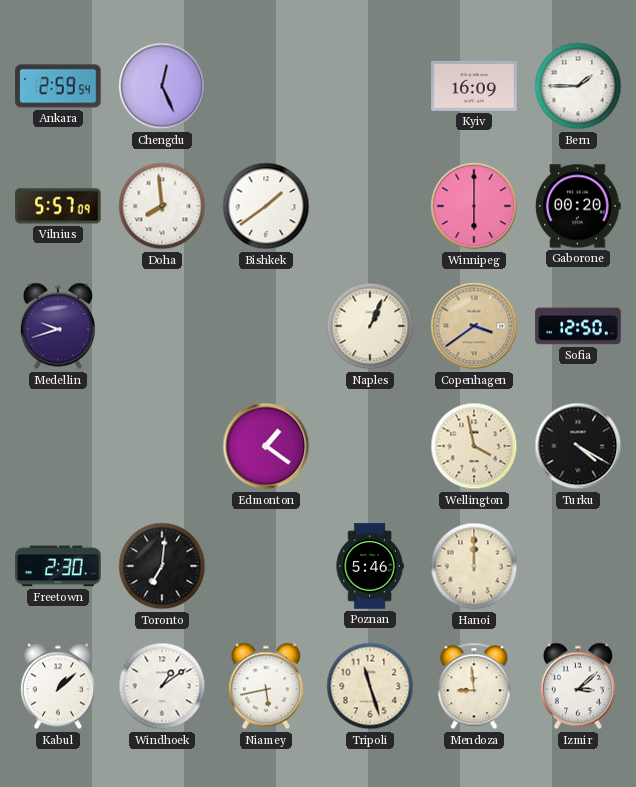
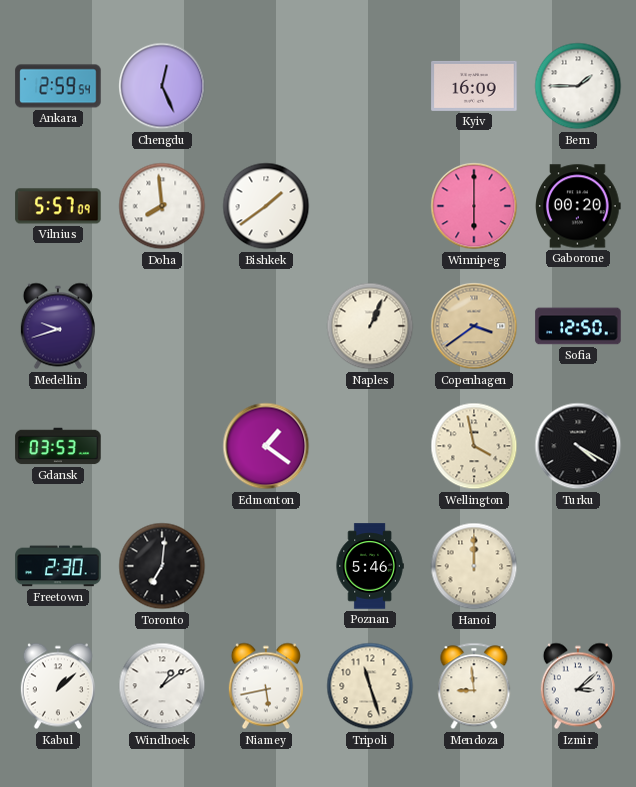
Gdansk: none -> 03:53
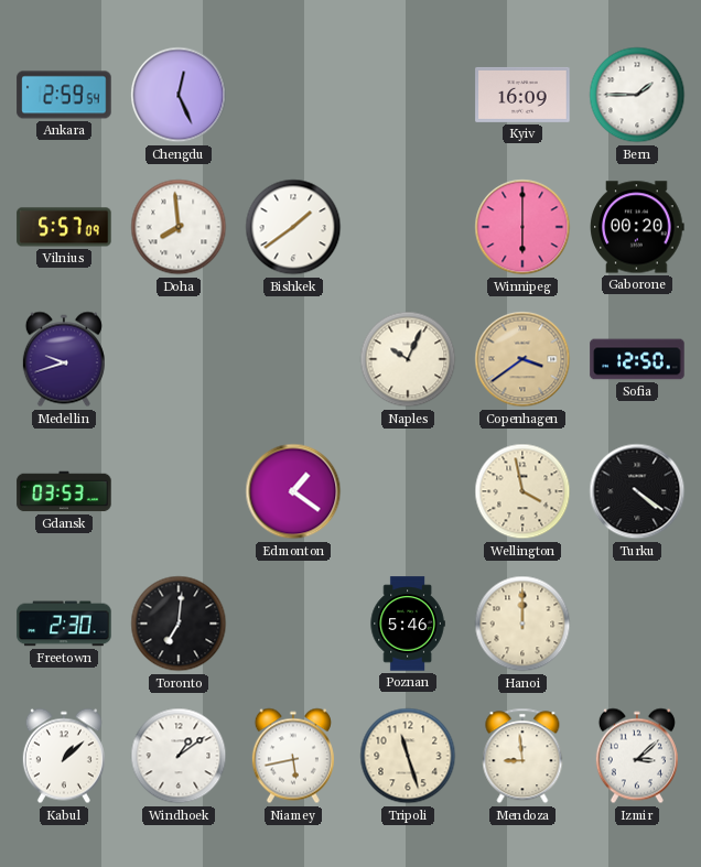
Naples: 1:04 -> 10:04
Turku: 4:20 -> 4:21
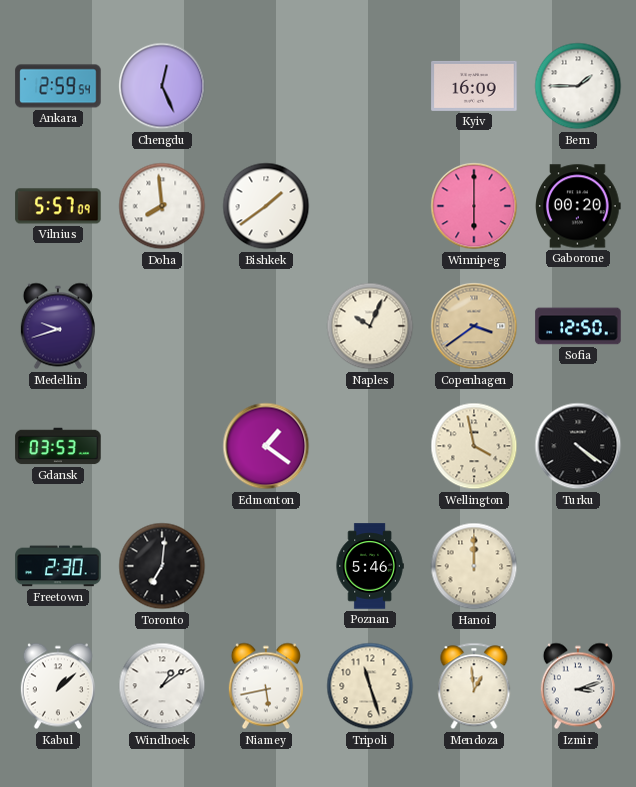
Mendoza: 8:59 -> 12:59
Izmir: 3:08 -> 3:12
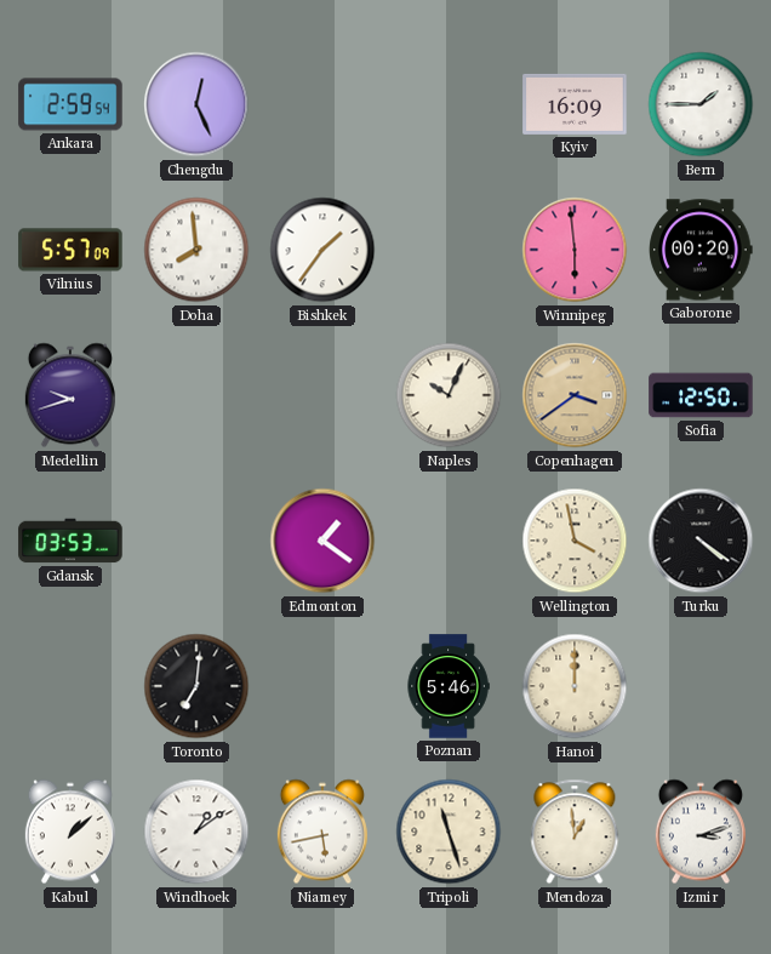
Bishkek: 1:39 -> 1:36
Winnipeg: 6:00 -> 5:59
Freetown: 2:30 -> none
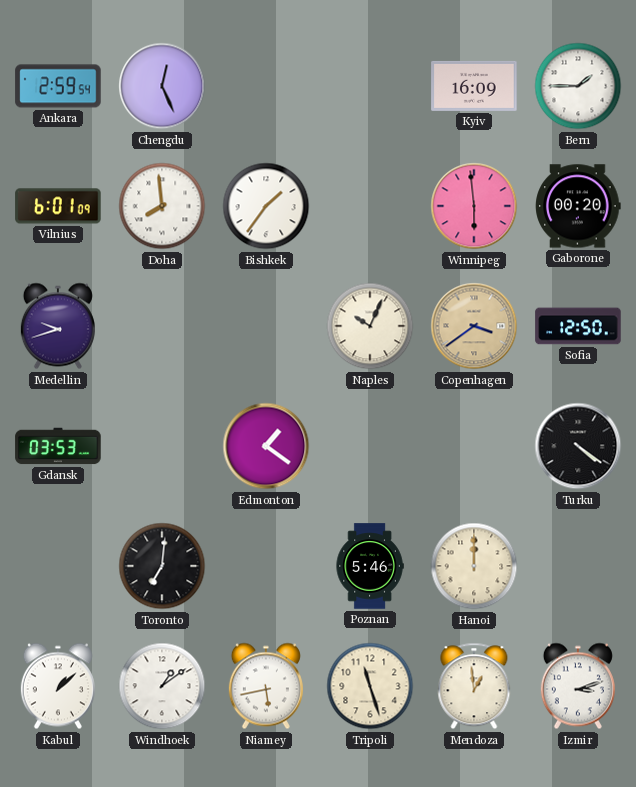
Vilnius: 5:57 -> 6:01
Wellington: 3:58 -> none
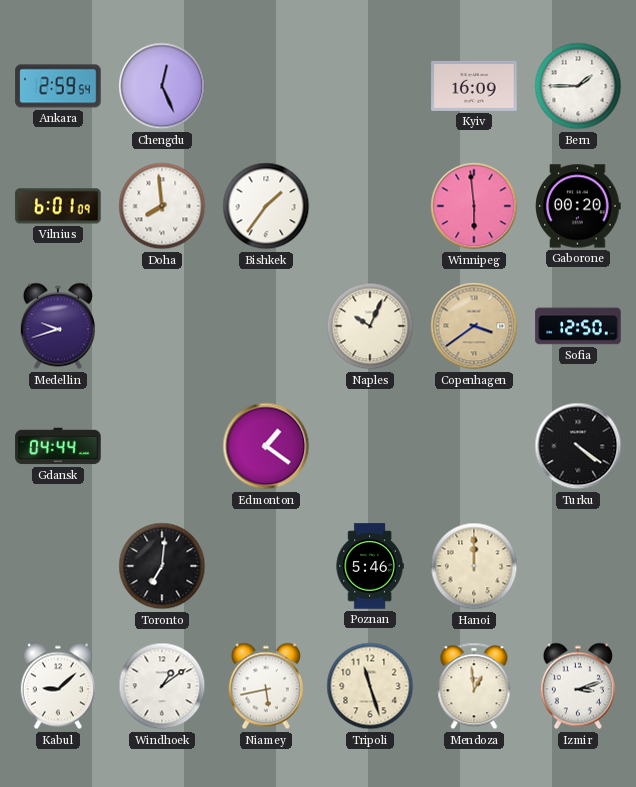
Gdansk: 03:53 -> 04:44
Kabul: 1:08 -> 9:08
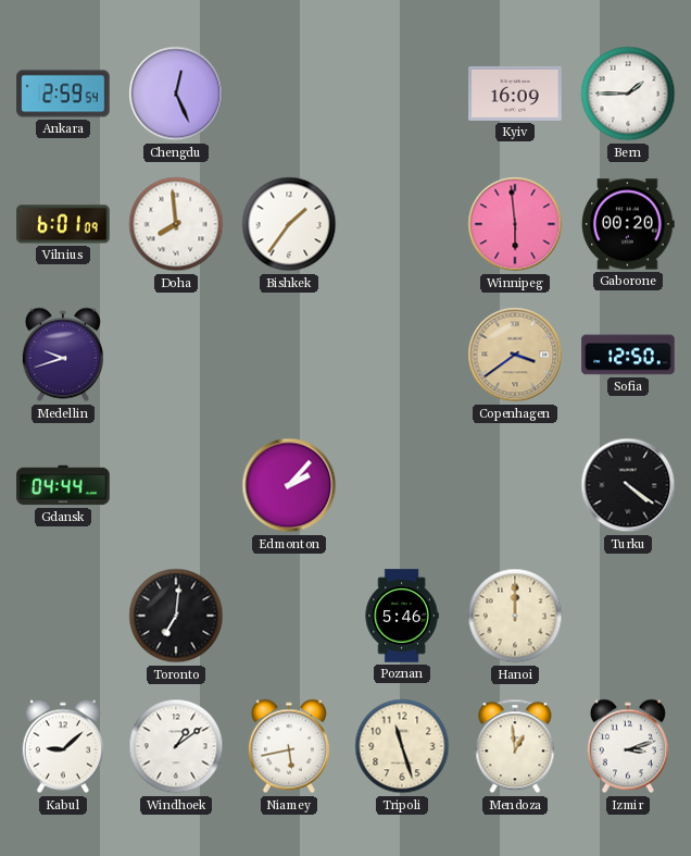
Naples: 10:04 -> none
Edmonton: 1:21 -> 2:07
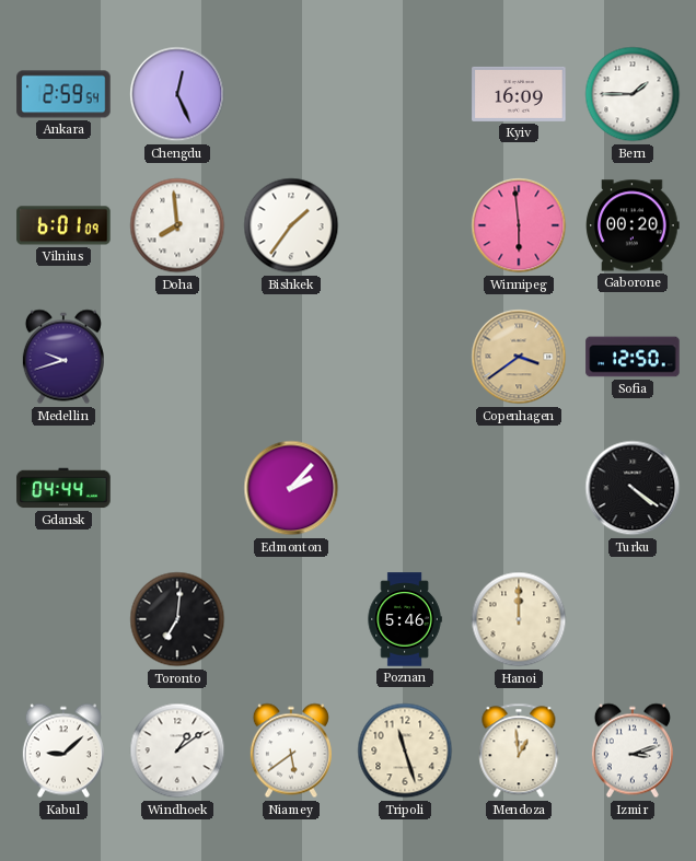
Niamey: 5:43 -> 5:39
